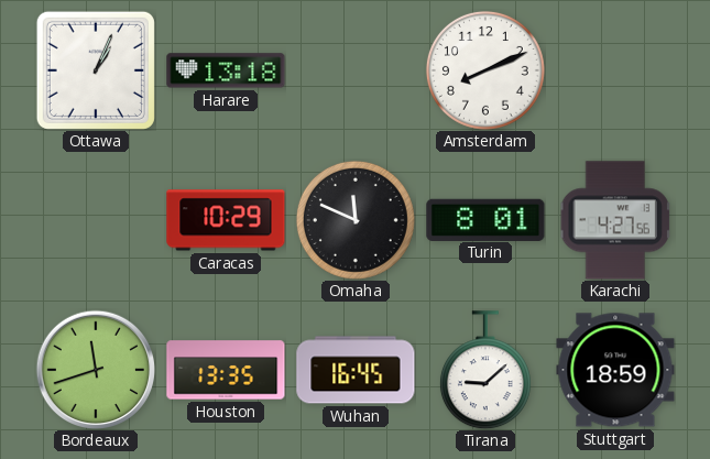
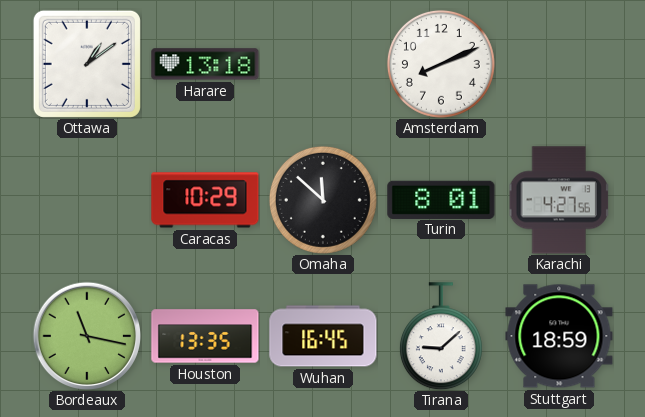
Ottawa: 1:04 -> 1:09
Omaha: 11:49 -> 11:52
Bordeaux: 11:42 -> 11:17
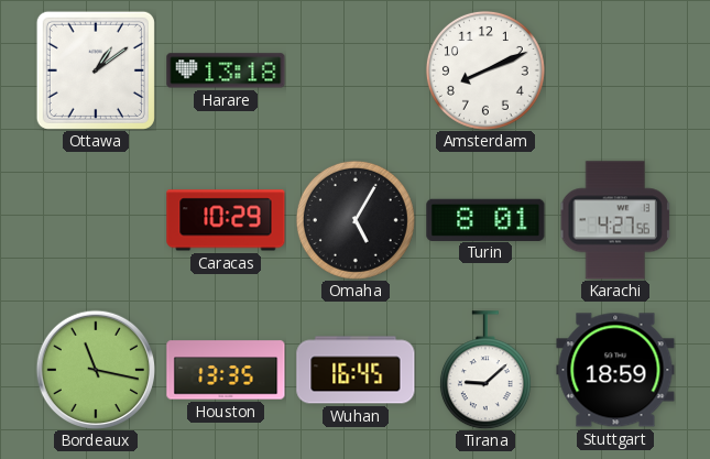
Omaha: 11:52 -> 5:05
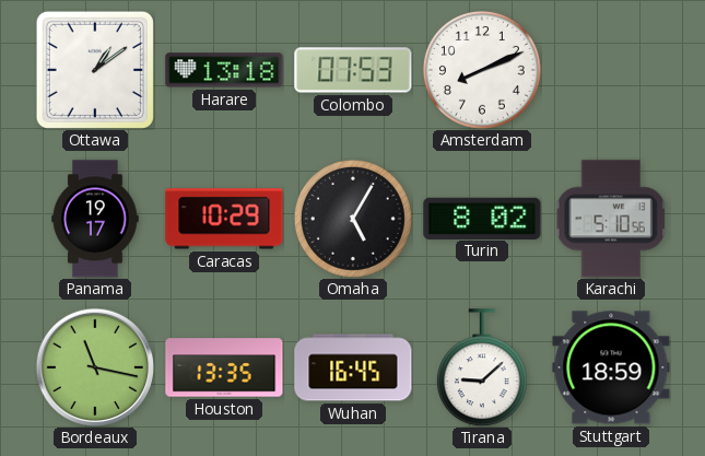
Colombo: none -> 07:53
Panama: none -> 19:17
Turin: 8:01 -> 8:02
Karachi: 4:27 -> 5:10
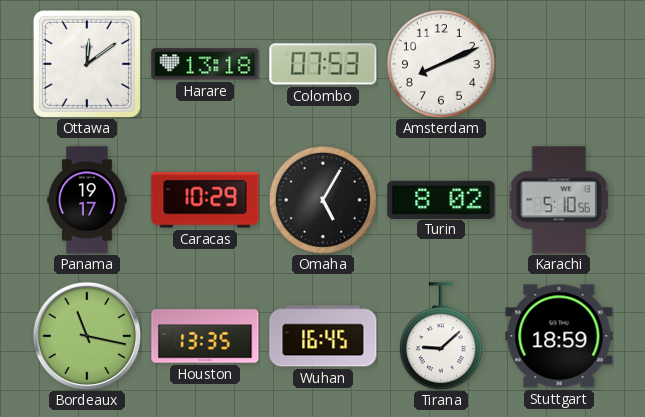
Ottawa: 1:09 -> 12:09
